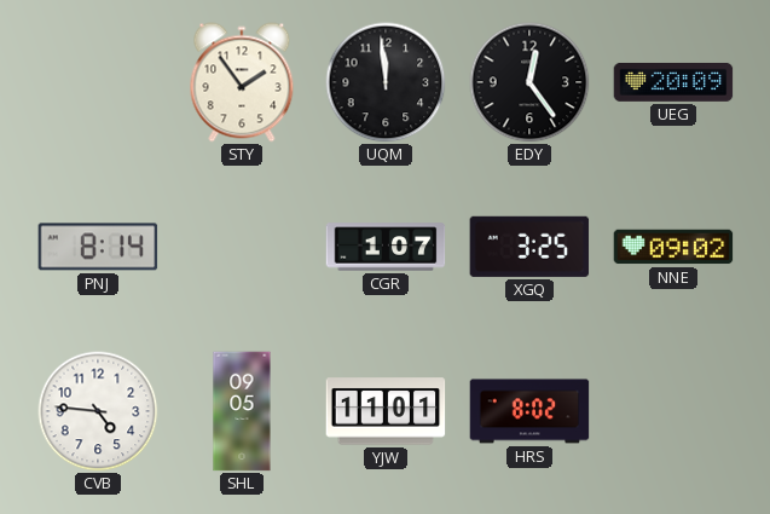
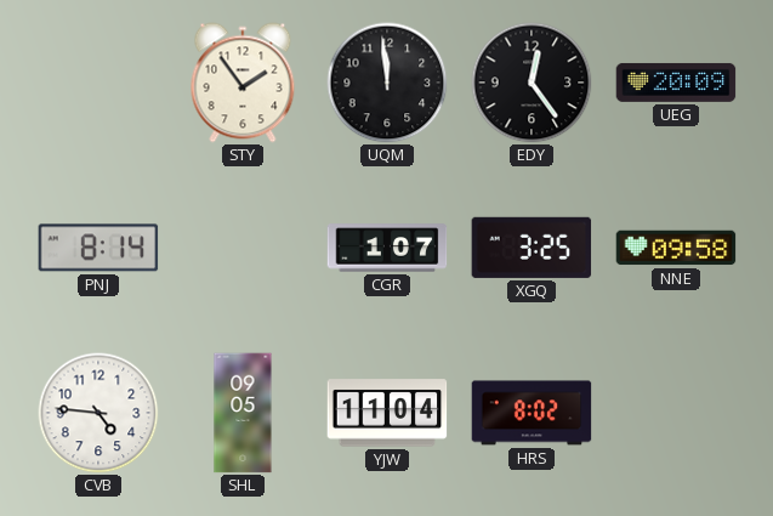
NNE: 09:02 -> 09:58
YJW: 11:01 -> 11:04
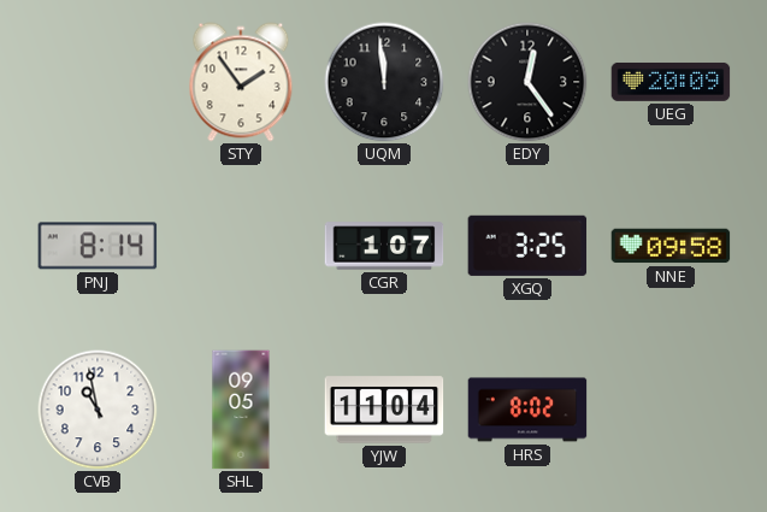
CVB: 4:46 -> 10:58
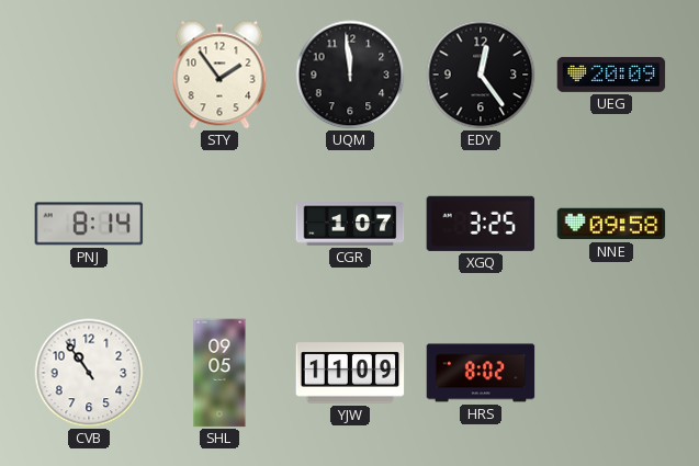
CVB: 10:58 -> 10:54
YJW: 11:04 -> 11:09
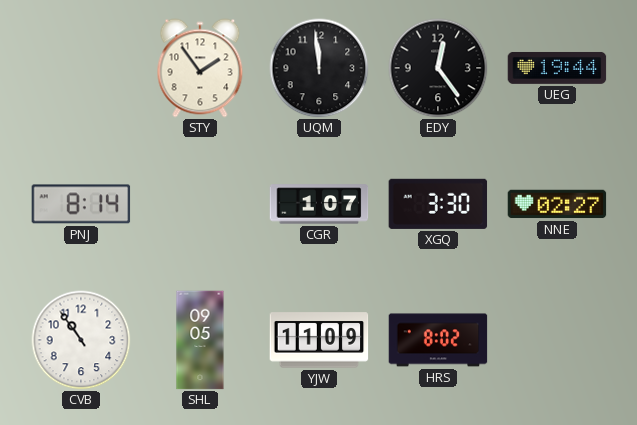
UEG: 20:09 -> 19:44
XGQ: 3:25 -> 3:30
NNE: 09:58 -> 02:27
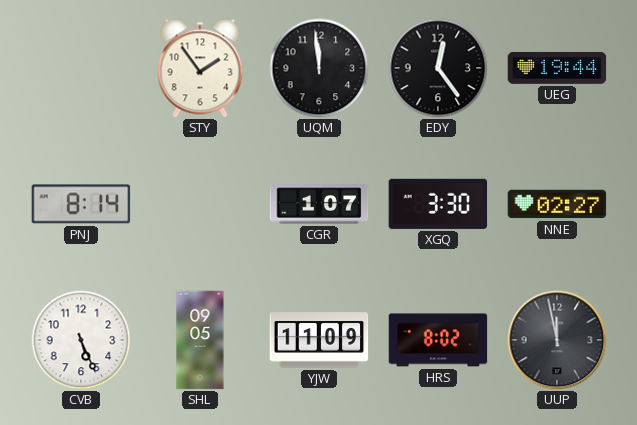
CVB: 10:54 -> 5:26
UUP: none -> 11:58
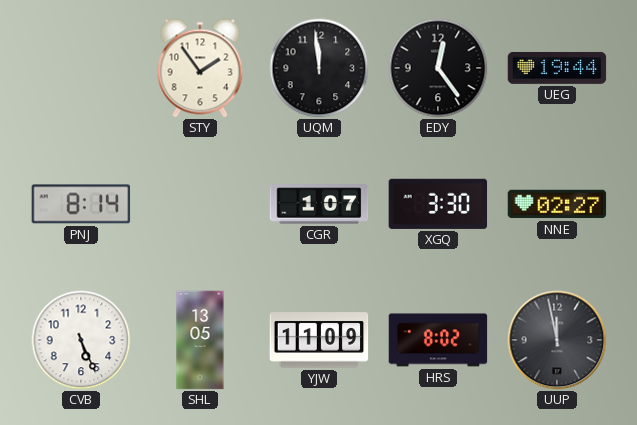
SHL: 09:05 -> 13:05
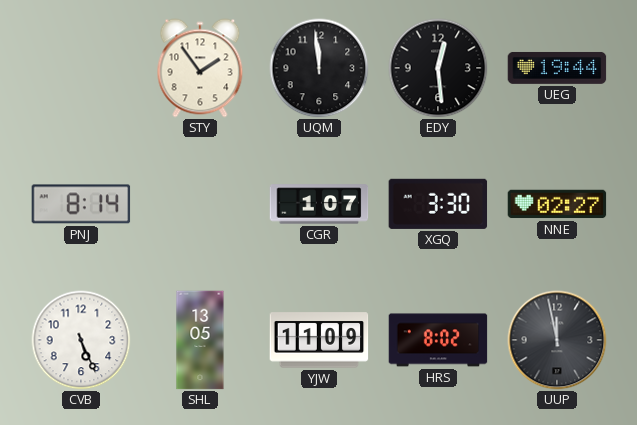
EDY: 12:24 -> 12:29
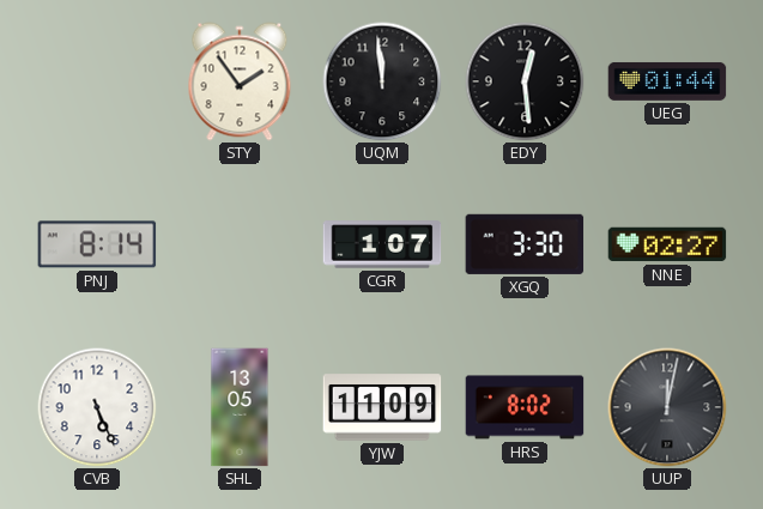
UEG: 19:44 -> 01:44
UUP: 11:58 -> 12:02
